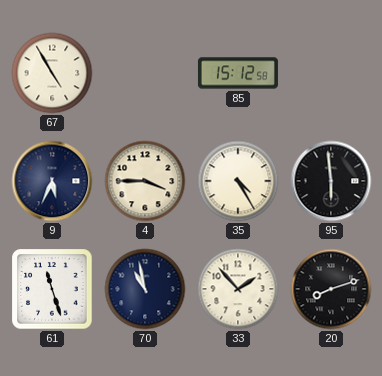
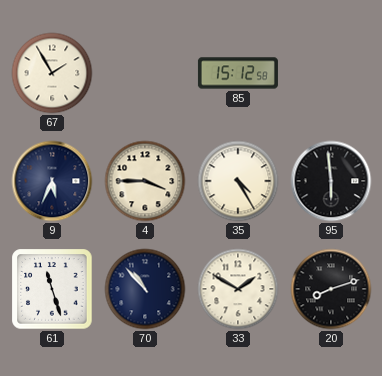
67: 4:55 -> 1:55
70: 10:58 -> 10:53
33: 1:53 -> 1:50
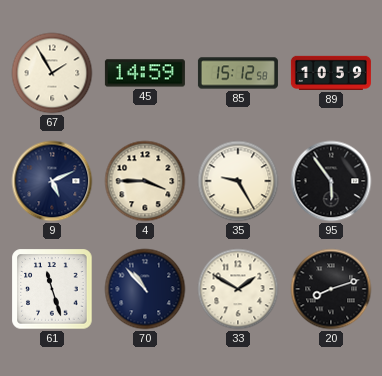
45: none -> 14:59
89: none -> 10:59
9: 5:34 -> 5:11
35: 4:25 -> 9:25
95: 5:59 -> 5:54
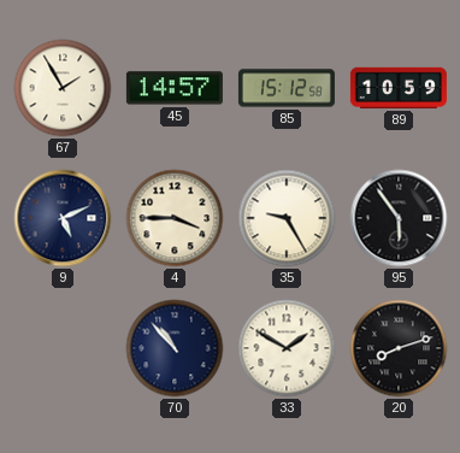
45: 14:59 -> 14:57
61: 11:27 -> none
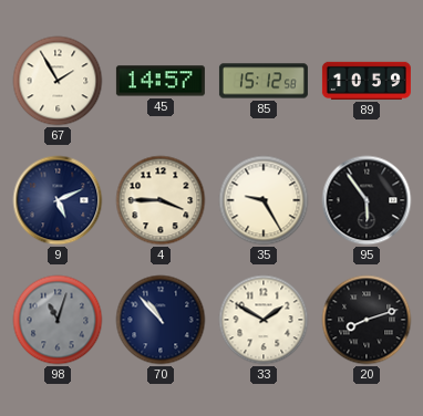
98: none -> 11:03
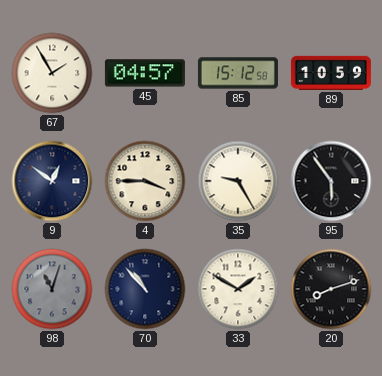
45: 14:57 -> 04:57
9: 5:11 -> 12:51
